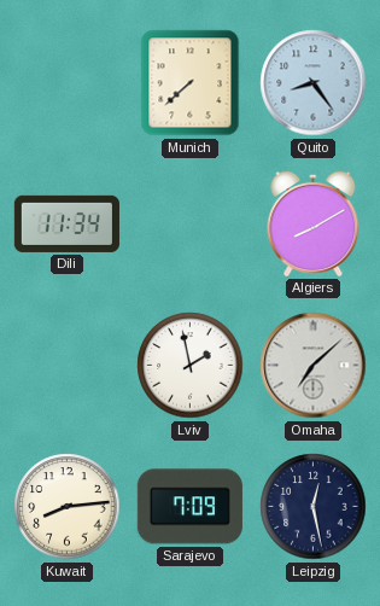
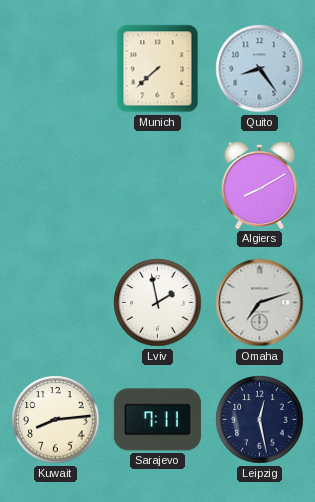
Dili: 11:34 -> none
Omaha: 7:08 -> 7:12
Sarajevo: 7:09 -> 7:11
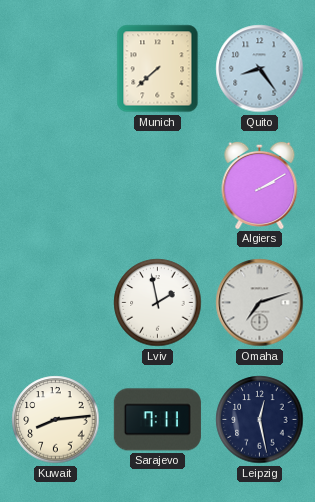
Algiers: 8:10 -> 2:10
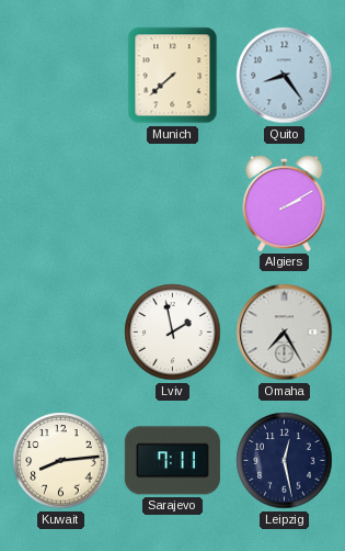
Omaha: 7:12 -> 7:25
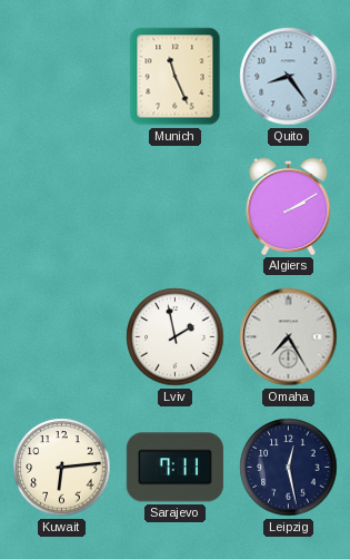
Munich: 7:38 -> 11:26
Kuwait: 8:14 -> 6:14
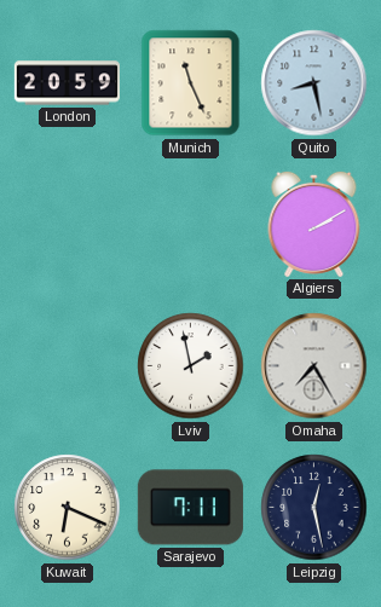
London: none -> 20:59
Quito: 8:24 -> 8:28
Kuwait: 6:14 -> 6:19
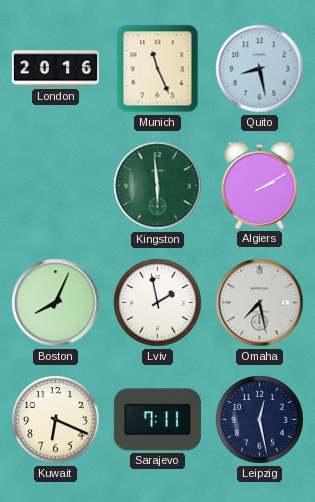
London: 20:59 -> 20:16
Kingston: none -> 5:59
Boston: none -> 8:04
Omaha: 7:25 -> 7:28
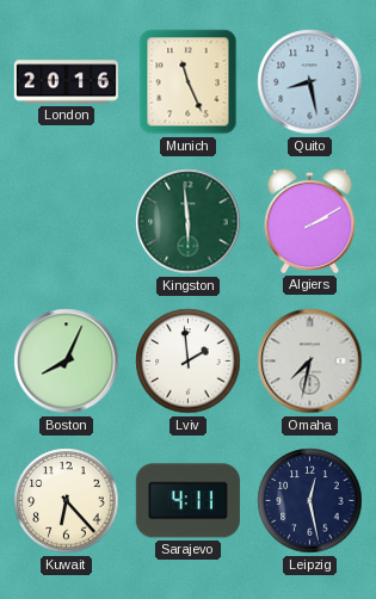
Lviv: 1:58 -> 1:59
Omaha: 7:28 -> 7:32
Kuwait: 6:19 -> 6:23
Sarajevo: 7:11 -> 4:11
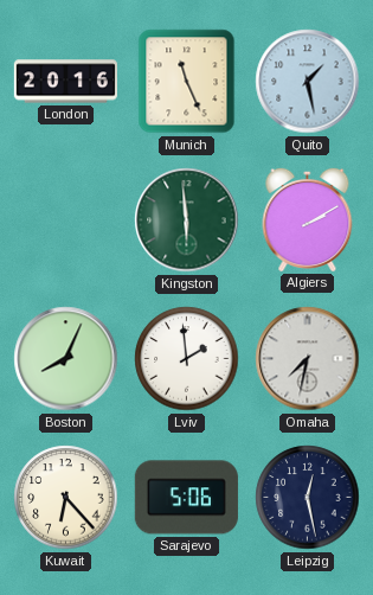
Quito: 8:28 -> 1:28
Sarajevo: 4:11 -> 5:06
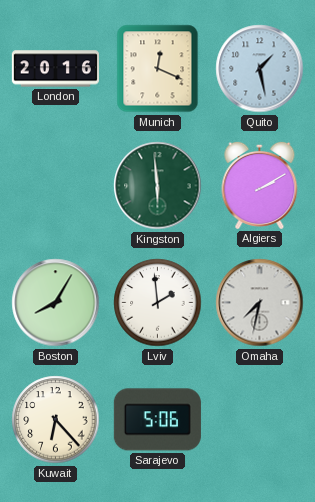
Munich: 11:26 -> 12:19
Boston: 8:04 -> 8:05
Leipzig: 12:28 -> none
